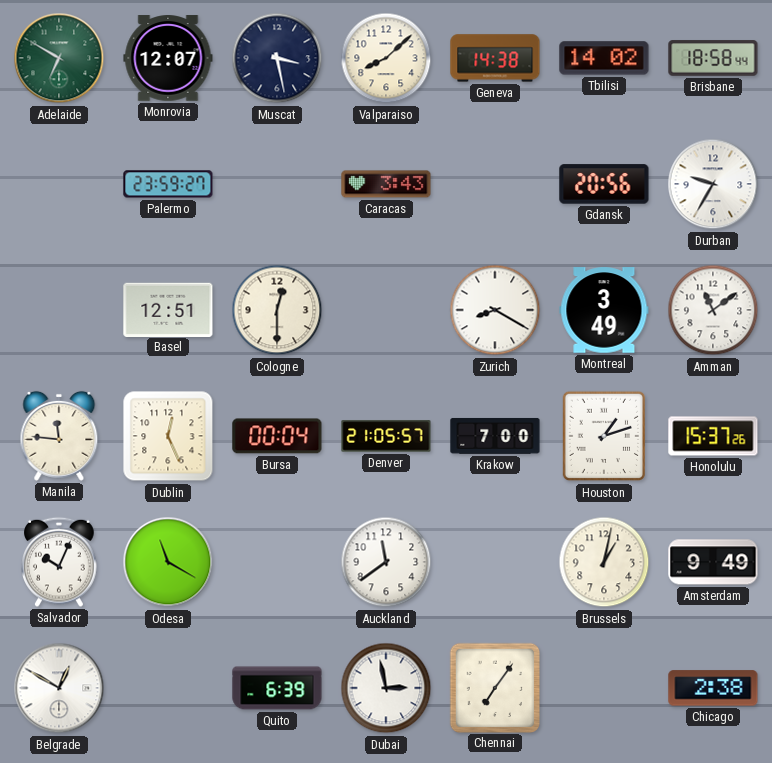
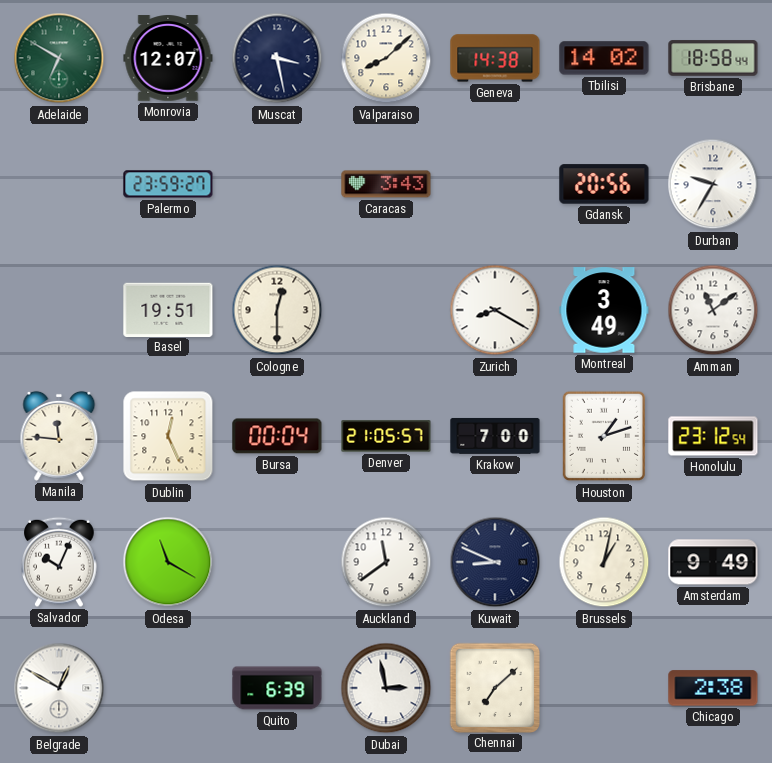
Basel: 12:51 -> 19:51
Honolulu: 15:37 -> 23:12
Kuwait: none -> 8:49
Chennai: 7:06 -> 7:08
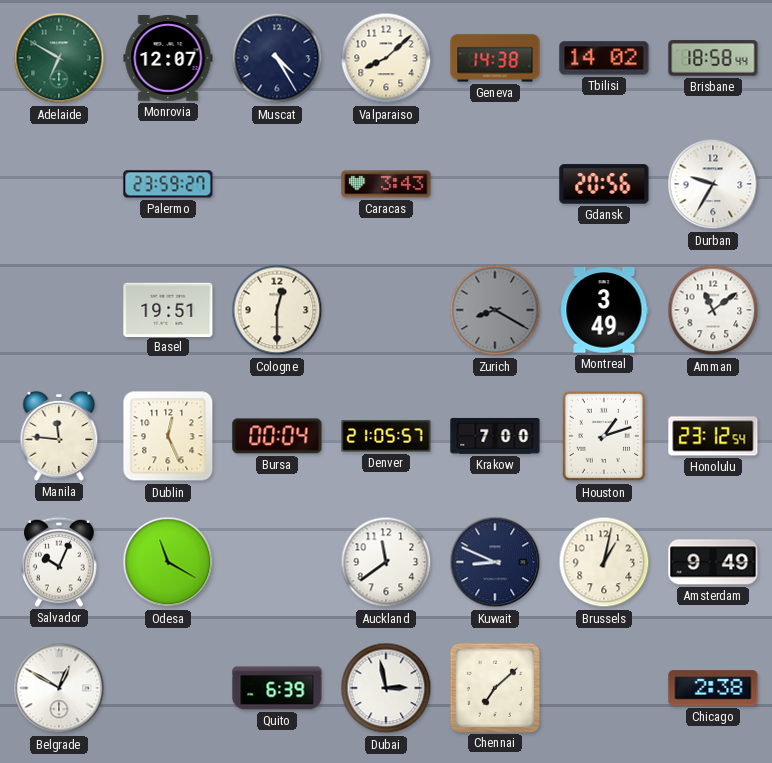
Muscat: 3:28 -> 4:25
Zurich dial: white -> grey
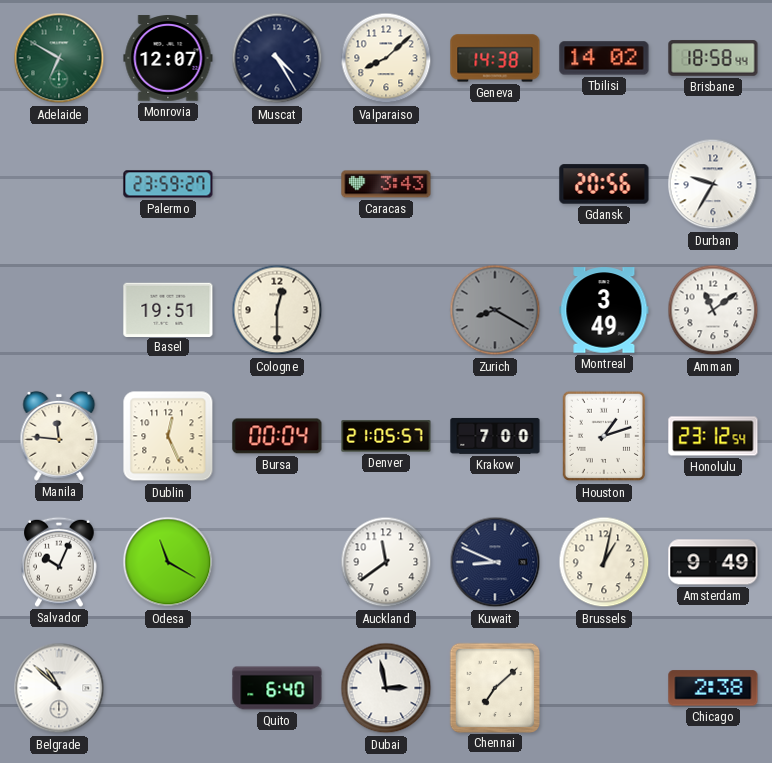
Belgrade: 12:50 -> 10:52
Quito: 6:39 -> 6:40
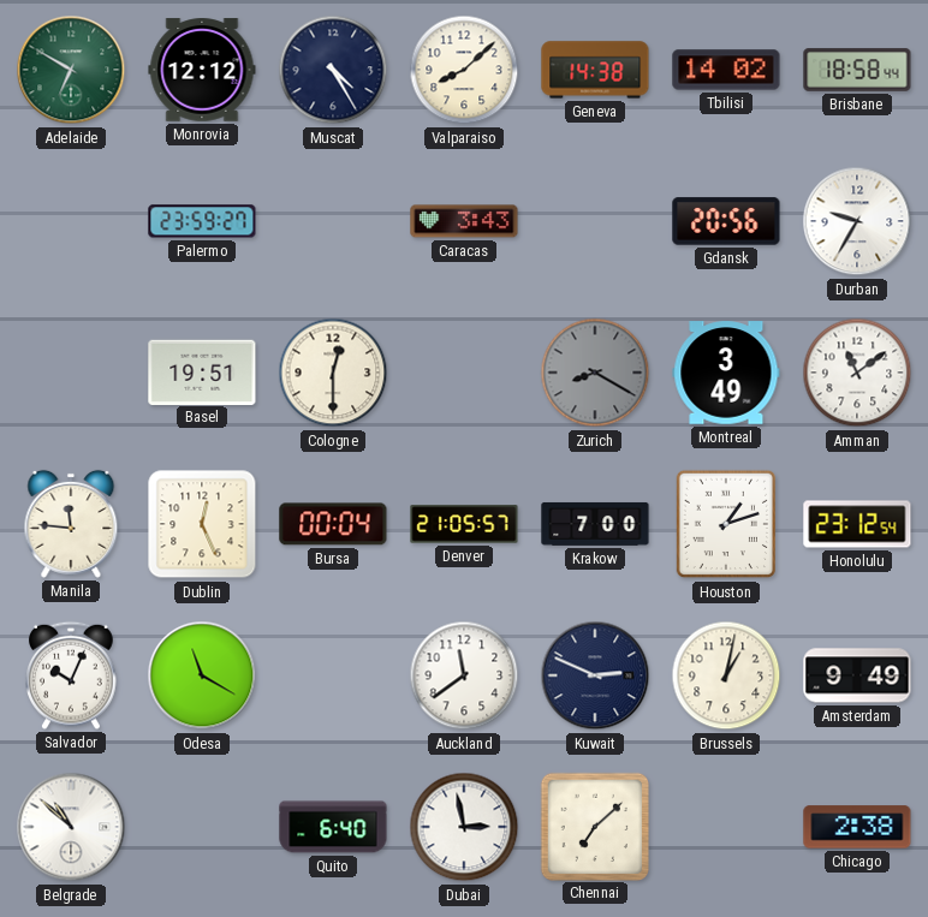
Monrovia: 12:07 -> 12:12
Kuwait: 8:49 -> 2:49
